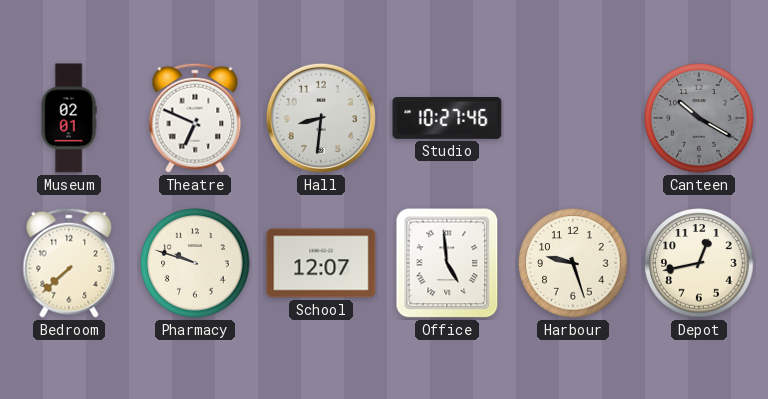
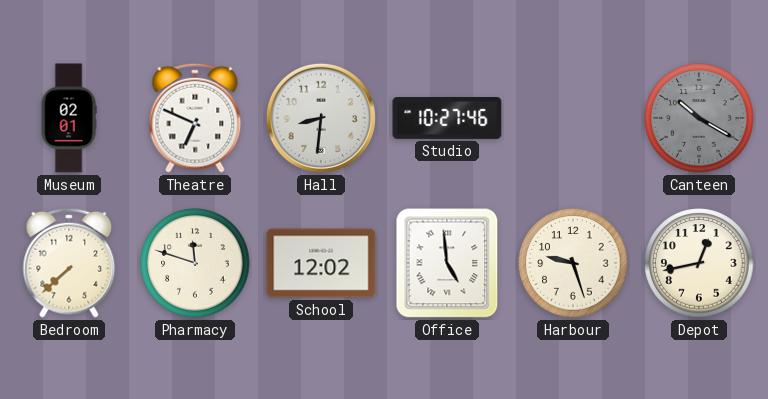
Pharmacy: 9:48 -> 11:48
School: 12:07 -> 12:02
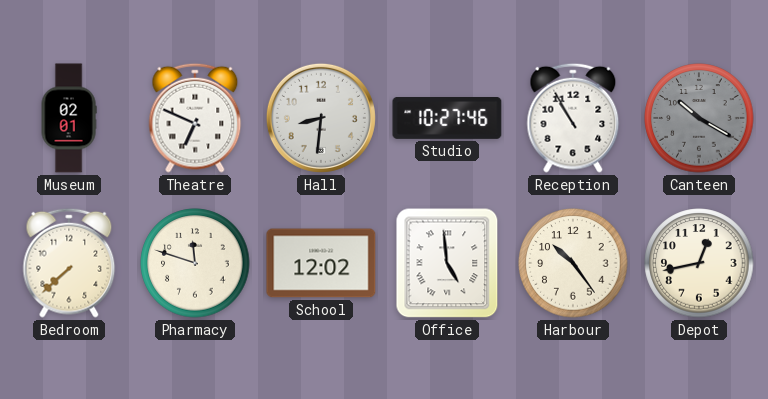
Reception: none -> 10:55
Harbour: 9:27 -> 10:24
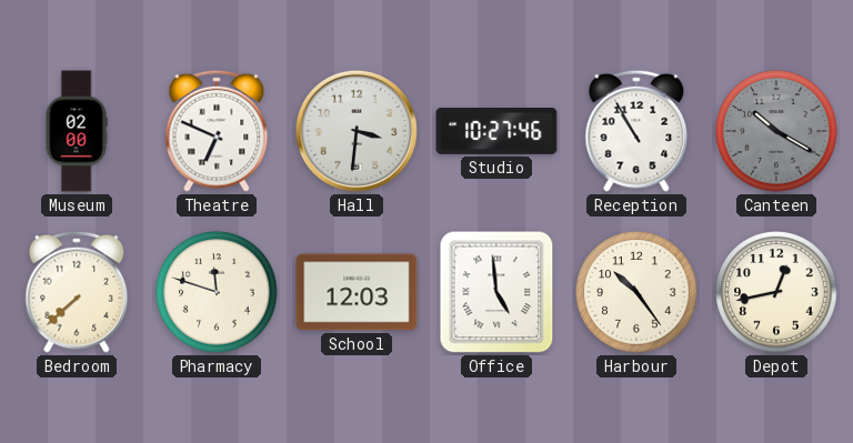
Museum: 02:01 -> 02:00
Hall: 8:31 -> 3:31
School: 12:02 -> 12:03
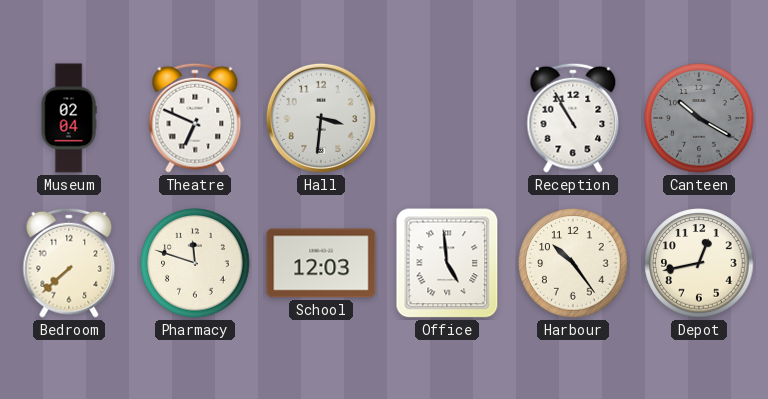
Museum: 02:00 -> 02:04
Studio: 10:27 -> none
